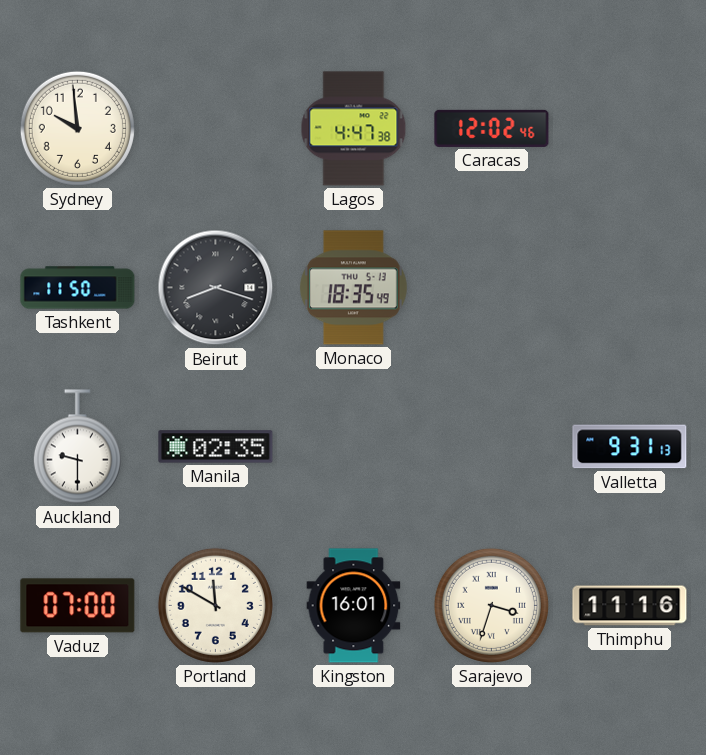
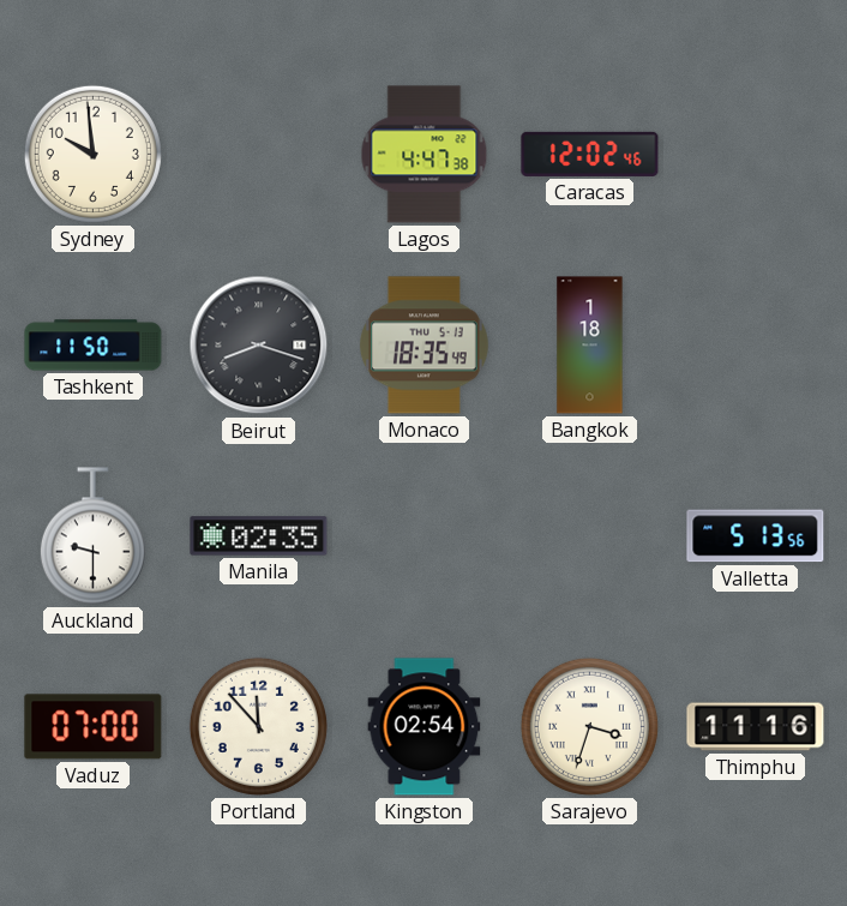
Bangkok: none -> 1:18
Valletta: 9:31 -> 5:13
Portland: 11:50 -> 11:53
Kingston: 16:01 -> 02:54
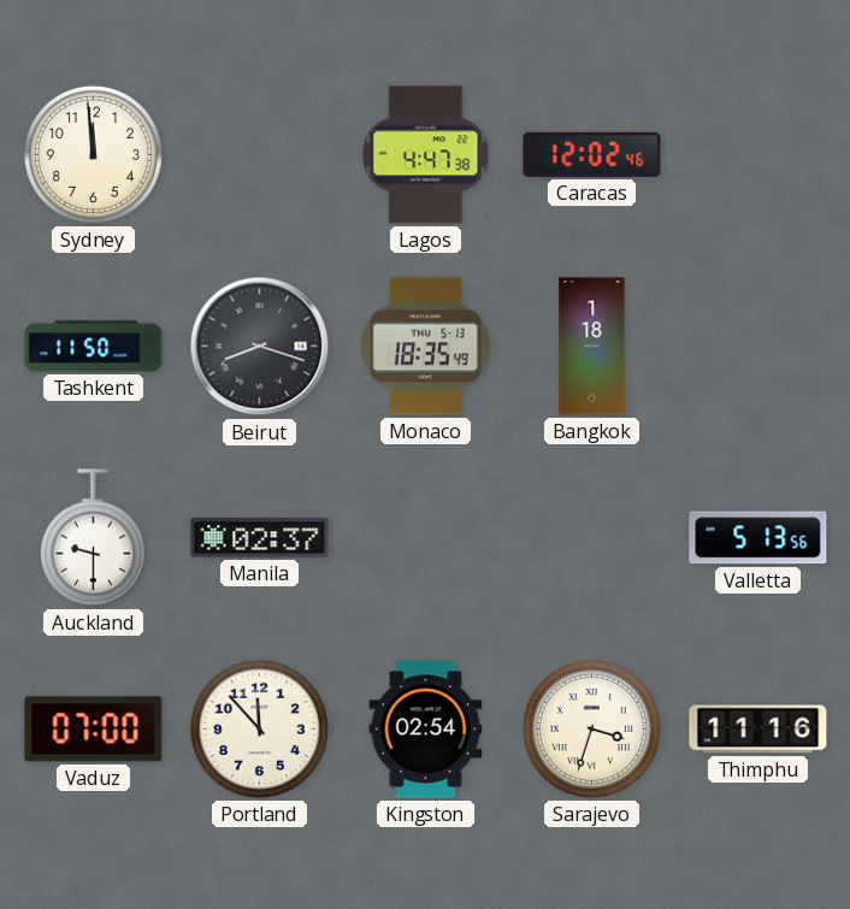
Sydney: 9:59 -> 11:59
Manila: 02:35 -> 02:37
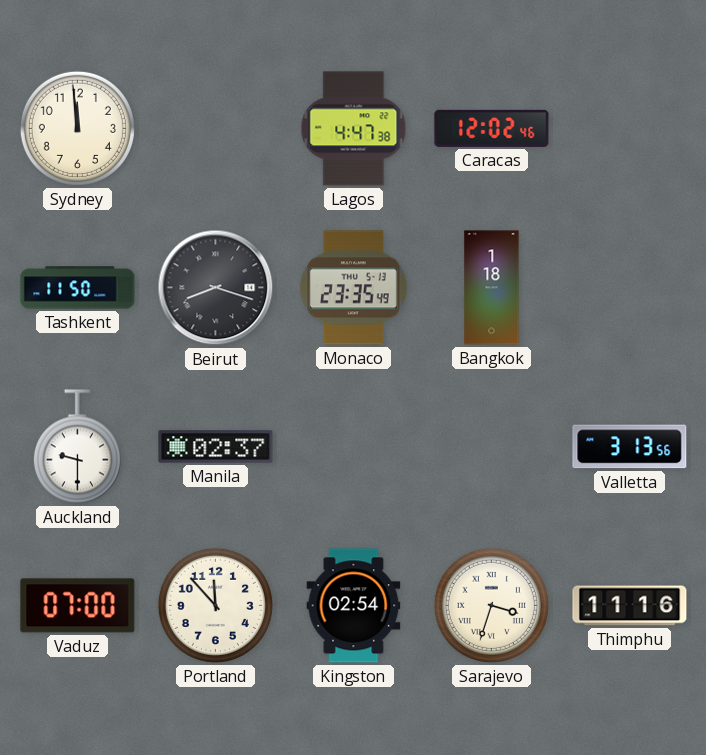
Monaco: 18:35 -> 23:35
Valletta: 5:13 -> 3:13
